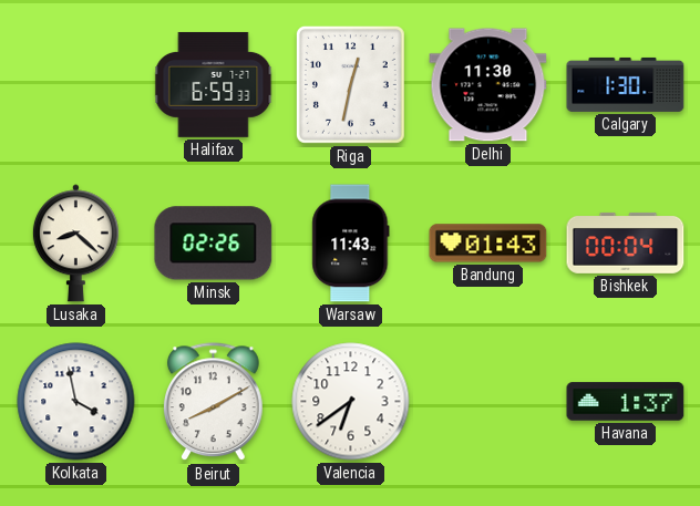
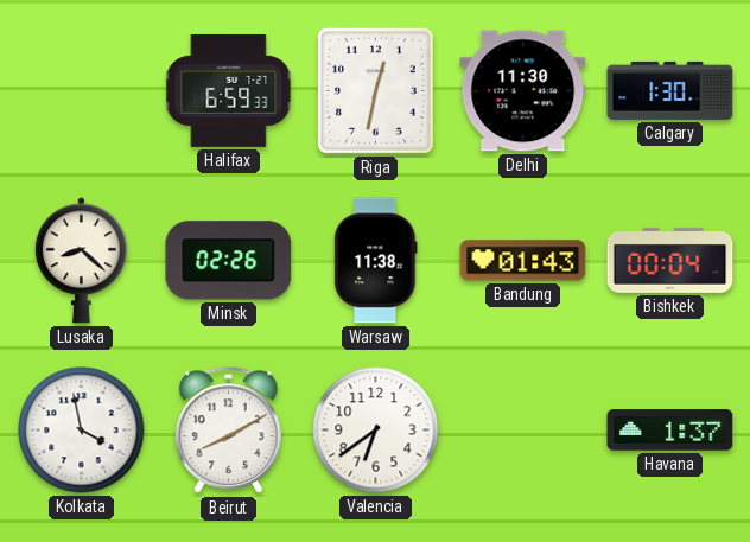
Warsaw: 11:43 -> 11:38
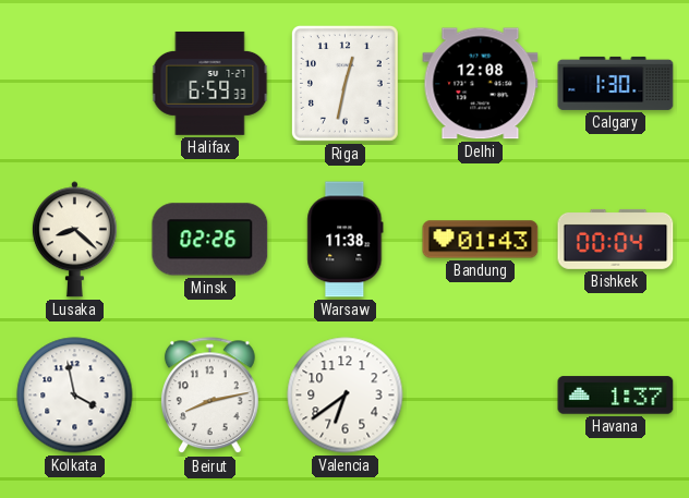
Delhi: 11:30 -> 12:08
Beirut: 8:10 -> 8:13
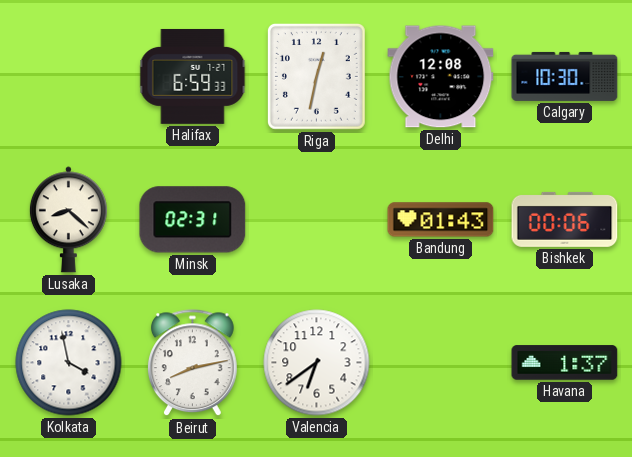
Calgary: 1:30 -> 10:30
Minsk: 02:26 -> 02:31
Warsaw: 11:38 -> none
Bishkek: 00:04 -> 00:06
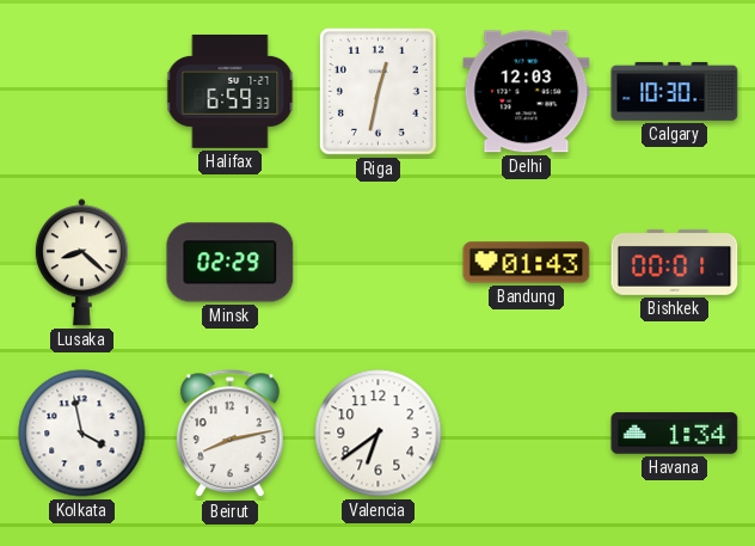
Delhi: 12:08 -> 12:03
Minsk: 02:31 -> 02:29
Bishkek: 00:06 -> 00:01
Havana: 1:37 -> 1:34
